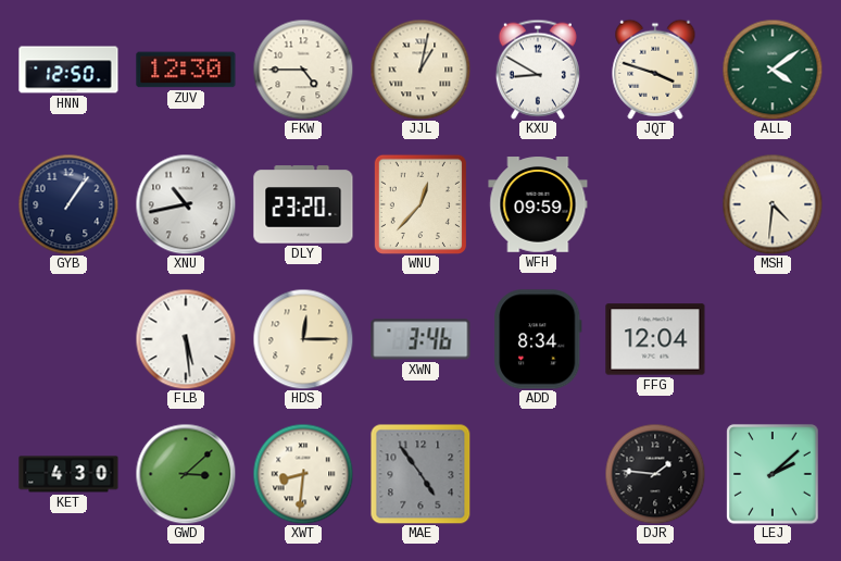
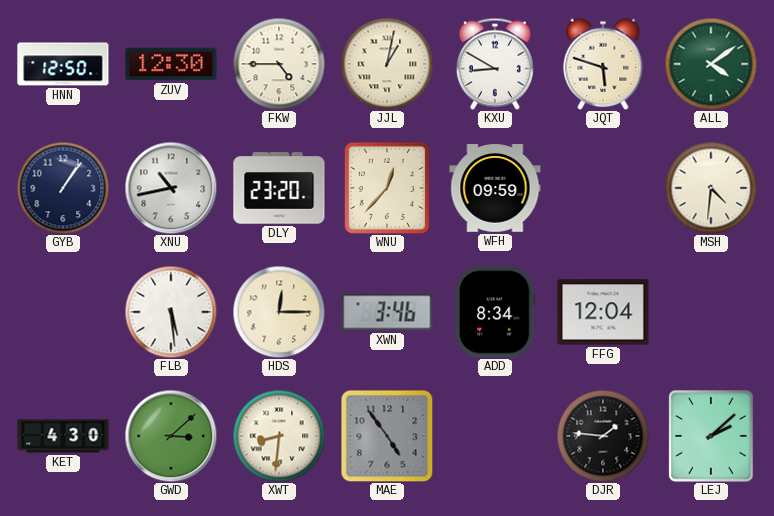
JQT: 3:48 -> 5:48
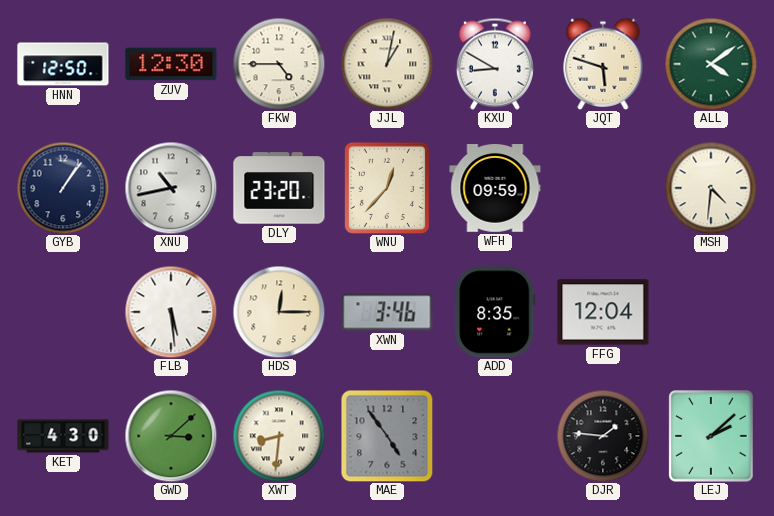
ADD: 8:34 -> 8:35
